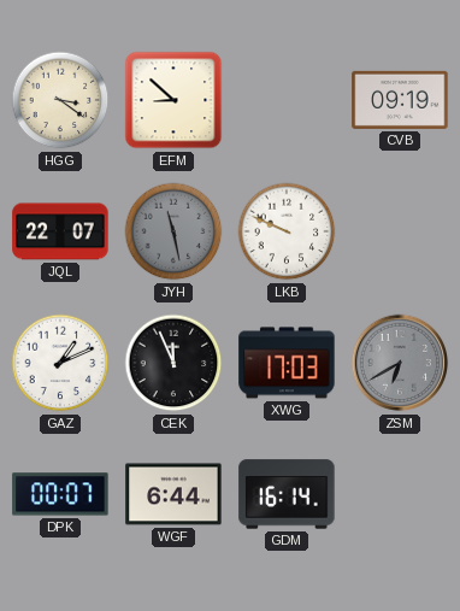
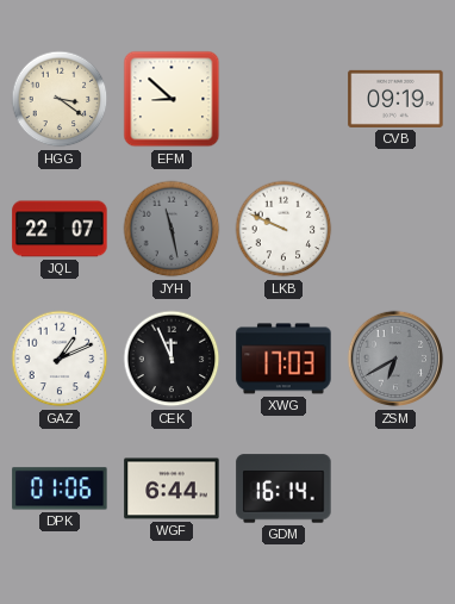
DPK: 00:07 -> 01:06
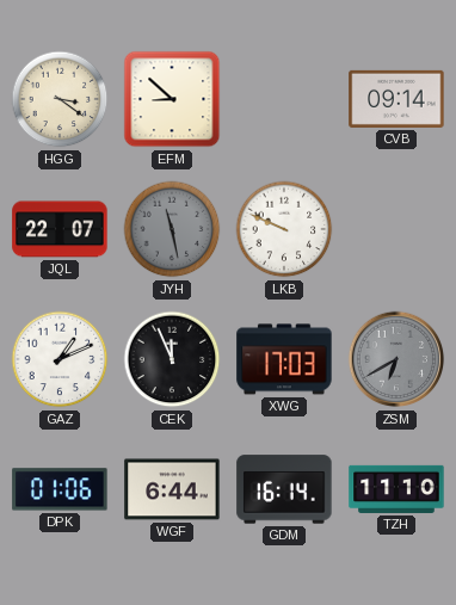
CVB: 09:19 -> 09:14
TZH: none -> 11:10
